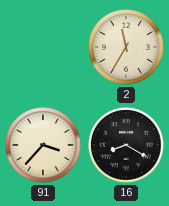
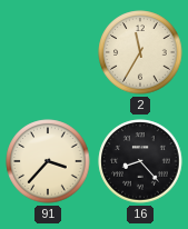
16: 8:20 -> 8:23
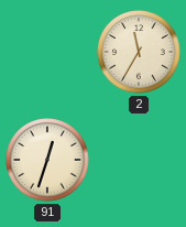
91: 3:37 -> 12:33
16: 8:23 -> none
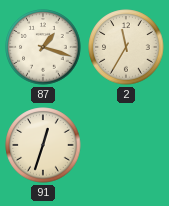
87: none -> 1:18
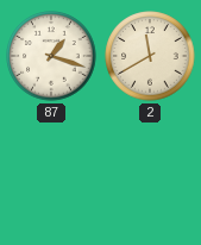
2: 11:35 -> 11:40
91: 12:33 -> none
